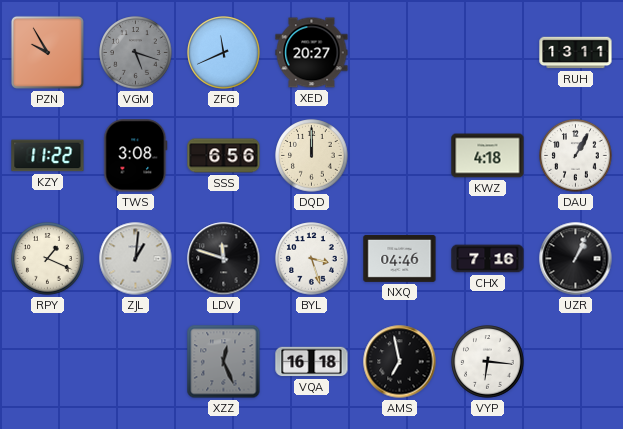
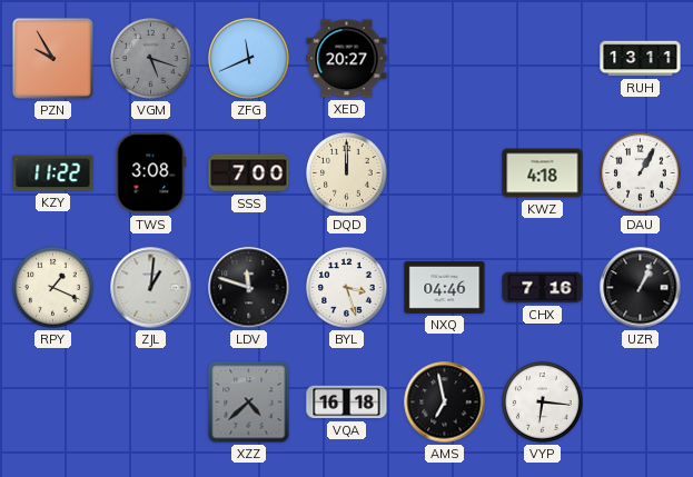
SSS: 6:56 -> 7:00
XZZ: 12:26 -> 4:38
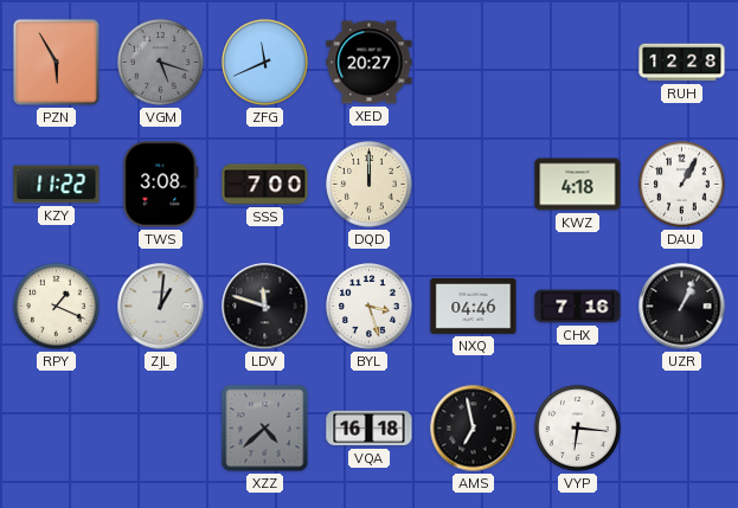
PZN: 9:55 -> 5:55
RUH: 13:11 -> 12:28
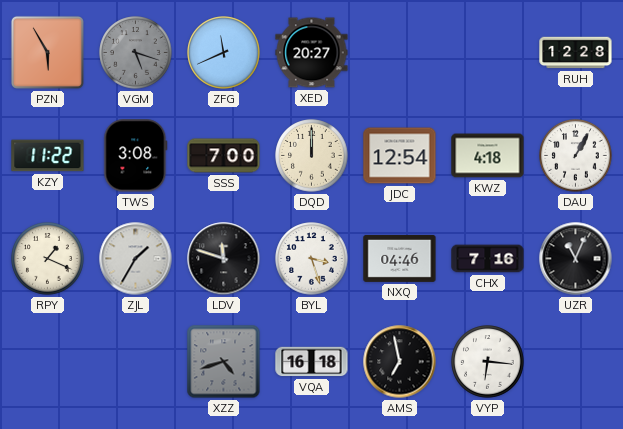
JDC: none -> 12:54
ZJL: 1:01 -> 1:35
UZR: 1:04 -> 11:04
XZZ: 4:38 -> 4:42
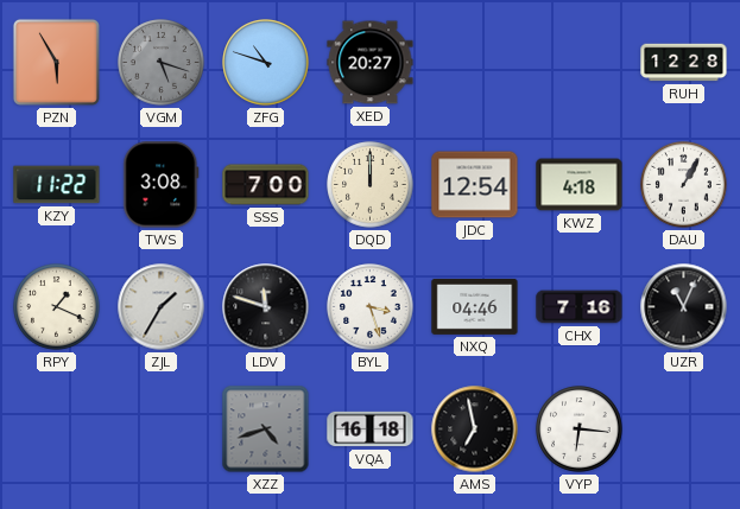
ZFG: 11:41 -> 10:48
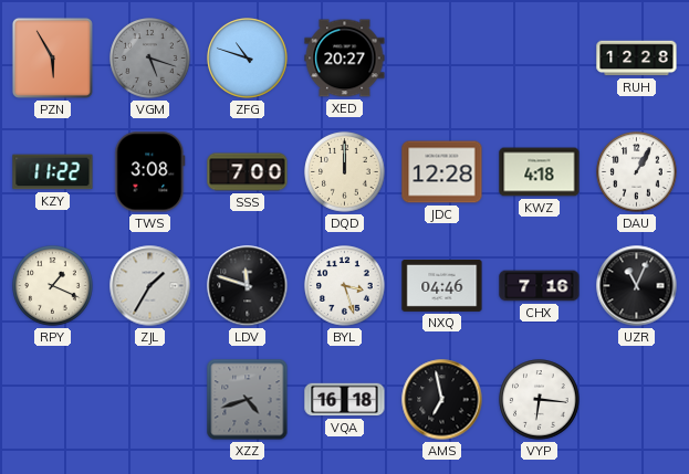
JDC: 12:54 -> 12:28
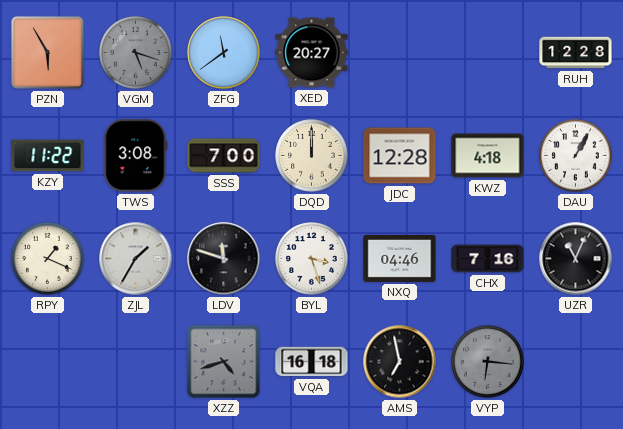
ZFG: 10:48 -> 11:39
VYP dial: white -> grey
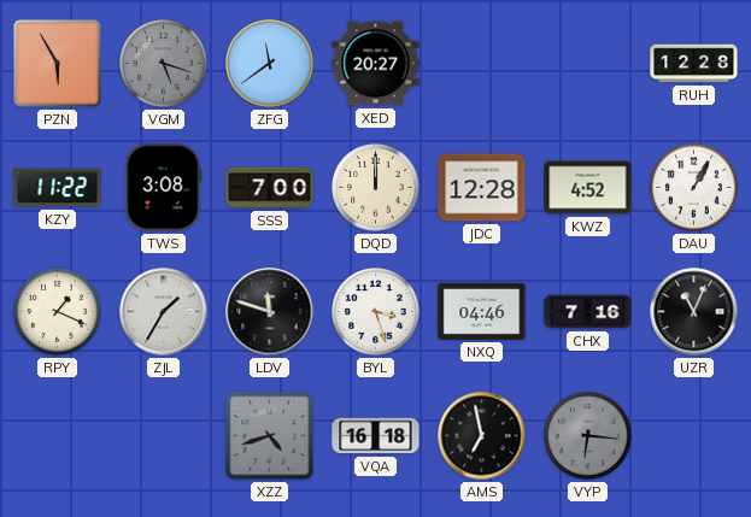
KWZ: 4:18 -> 4:52
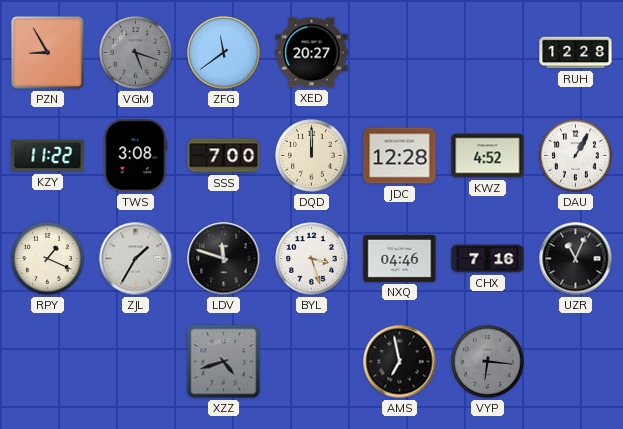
PZN: 5:55 -> 8:55
VQA: 16:18 -> none
